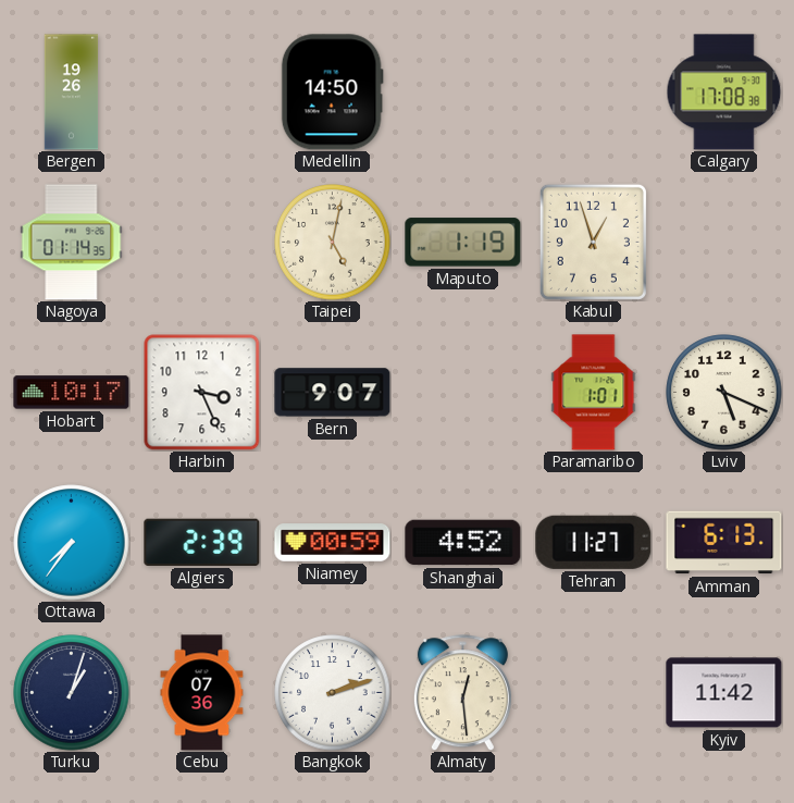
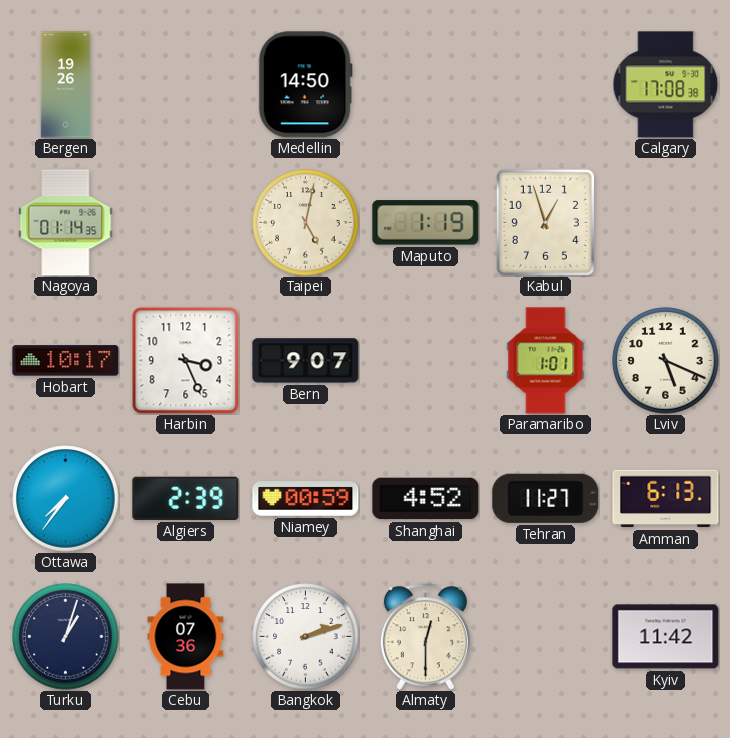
Almaty: 12:29 -> 12:30
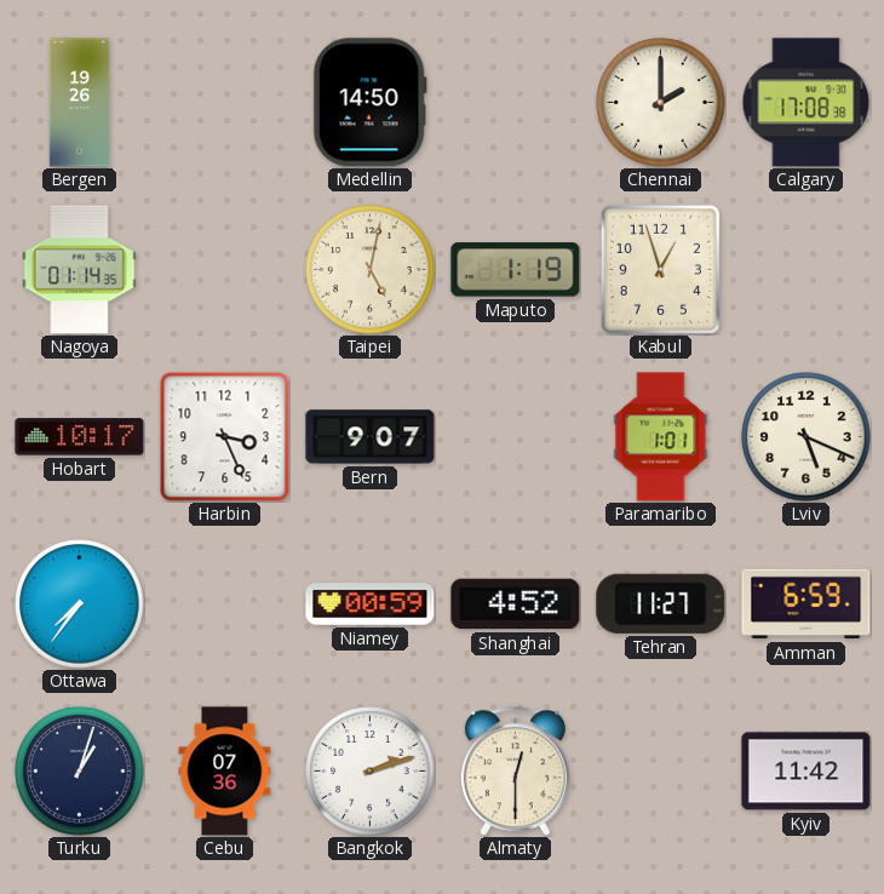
Chennai: none -> 2:00
Algiers: 2:39 -> none
Amman: 6:13 -> 6:59
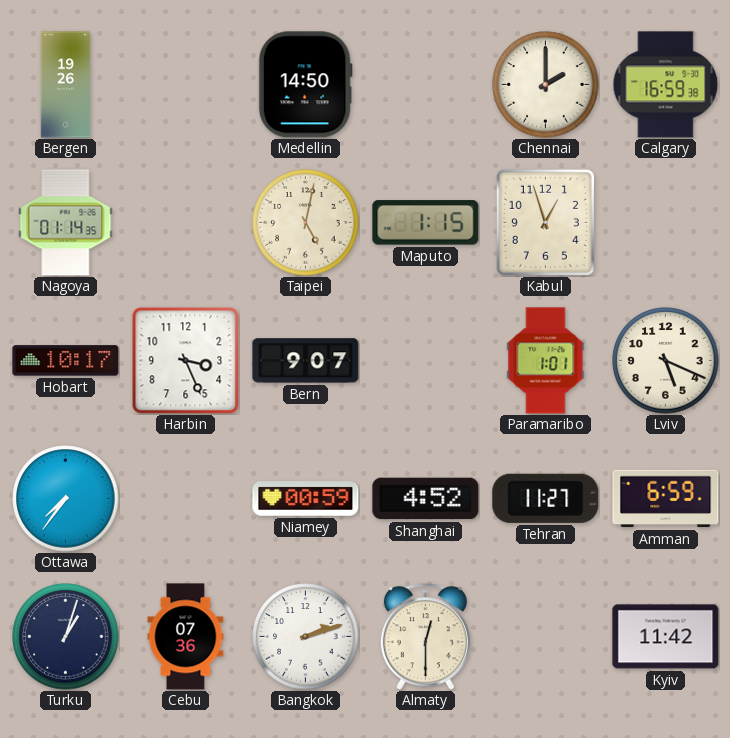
Calgary: 17:08 -> 16:59
Maputo: 1:19 -> 1:15
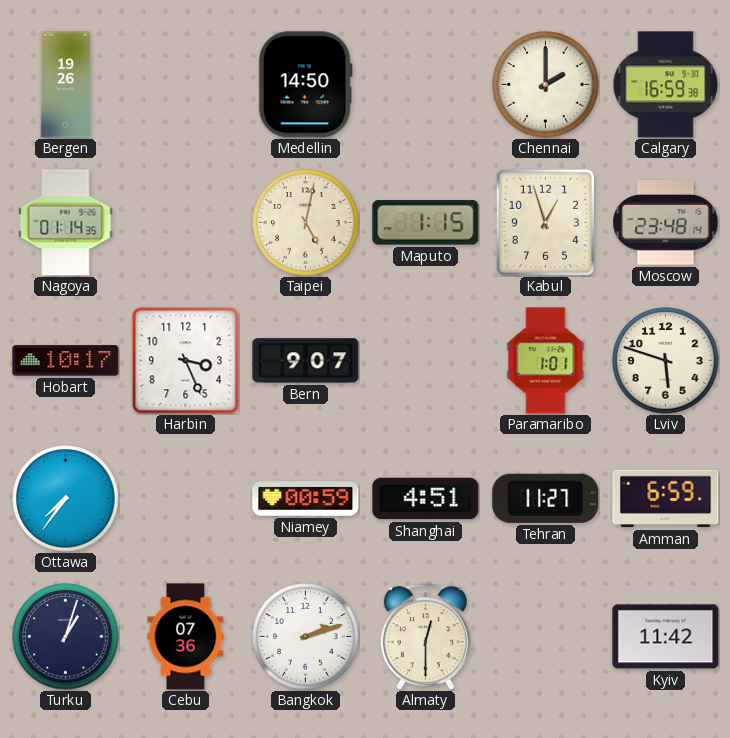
Moscow: none -> 23:48
Lviv: 5:19 -> 5:48
Shanghai: 4:52 -> 4:51
